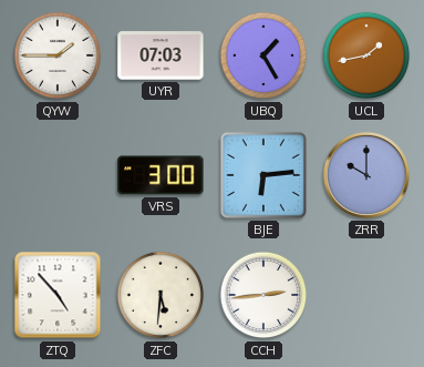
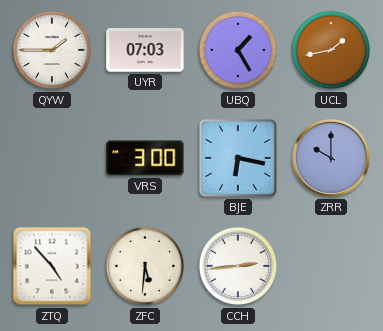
BJE: 6:14 -> 6:17
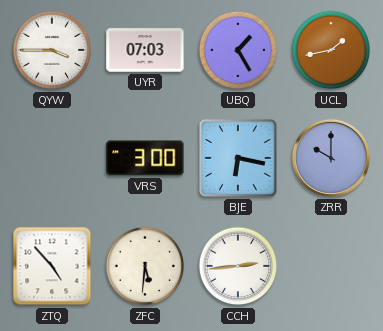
QYW: 1:45 -> 3:45
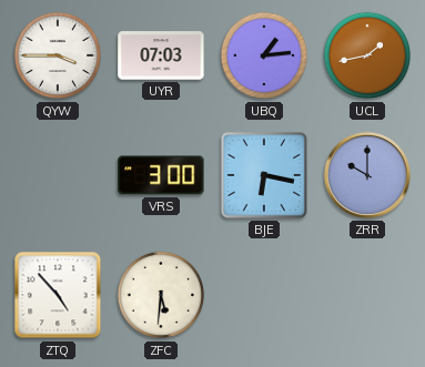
UBQ: 1:25 -> 1:14
CCH: 2:44 -> none
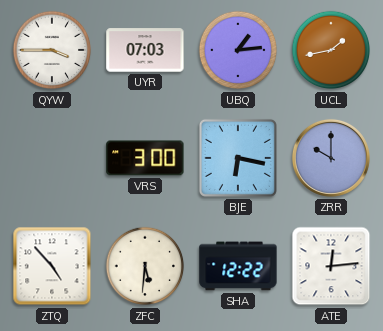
SHA: none -> 12:22
ATE: none -> 12:14
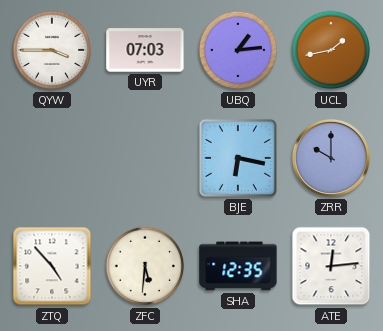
VRS: 3:00 -> none
SHA: 12:22 -> 12:35
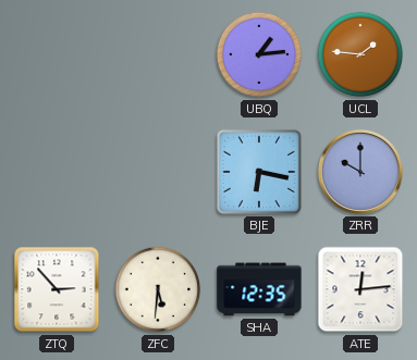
QYW: 3:45 -> none
UYR: 07:03 -> none
UCL: 1:43 -> 1:46
ZTQ: 4:53 -> 2:53
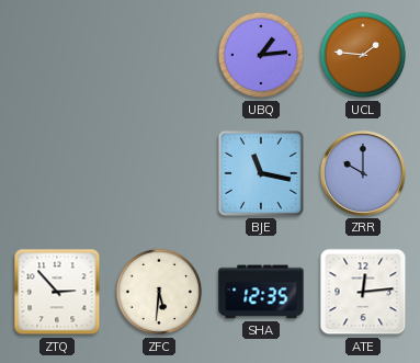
BJE: 6:17 -> 11:17
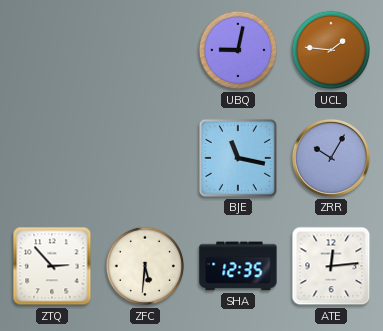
UBQ: 1:14 -> 9:02
ZRR: 10:00 -> 10:05
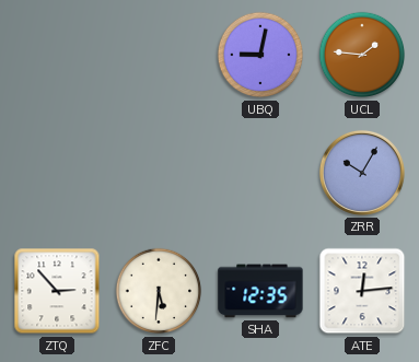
BJE: 11:17 -> none
